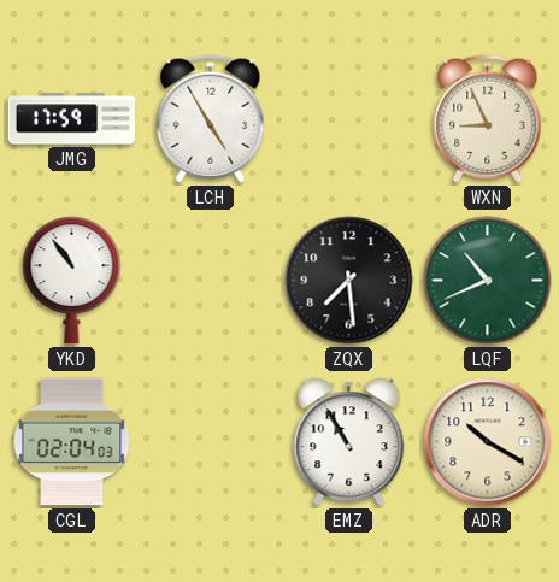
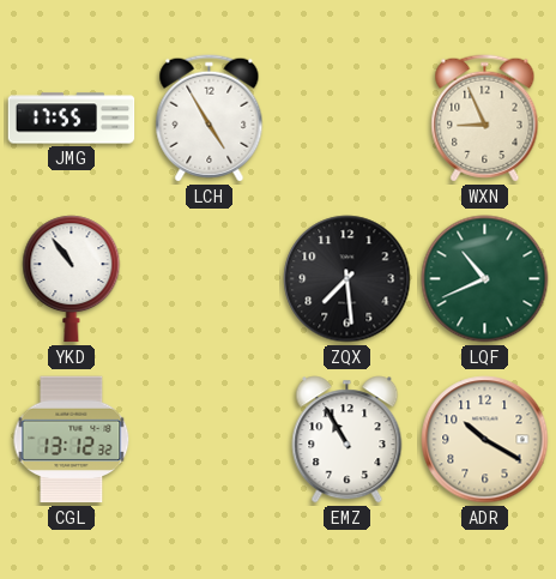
JMG: 17:59 -> 17:55
CGL: 02:04 -> 13:12
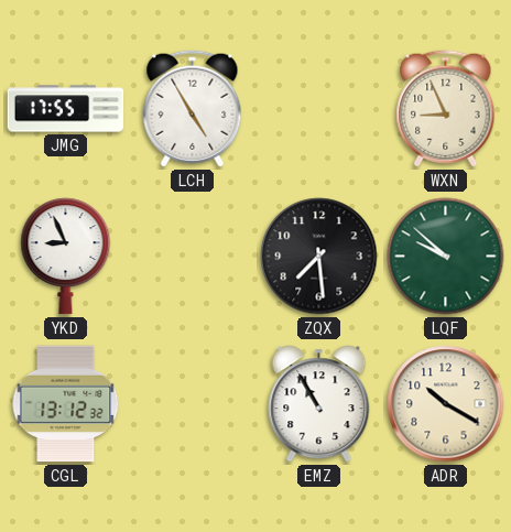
YKD: 10:54 -> 8:56
LQF: 10:41 -> 9:52
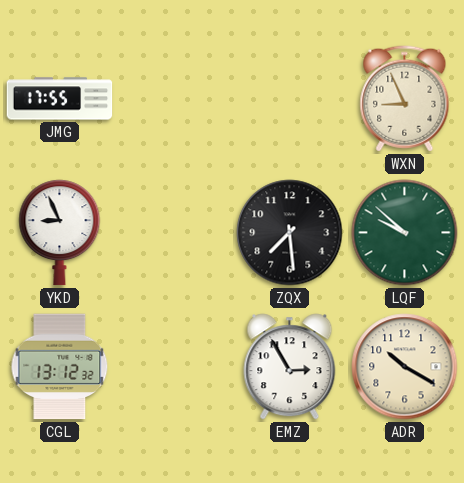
LCH: 4:55 -> none
EMZ: 10:55 -> 2:55
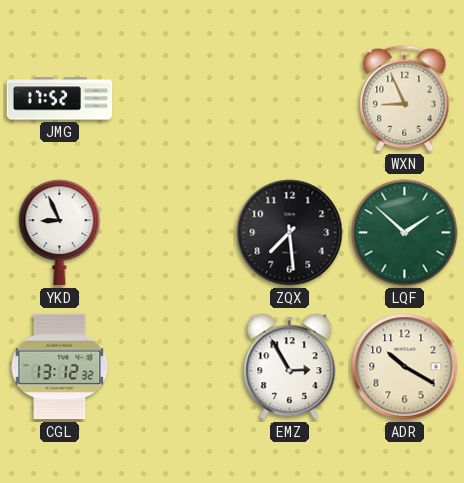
JMG: 17:55 -> 17:52
LQF: 9:52 -> 1:52
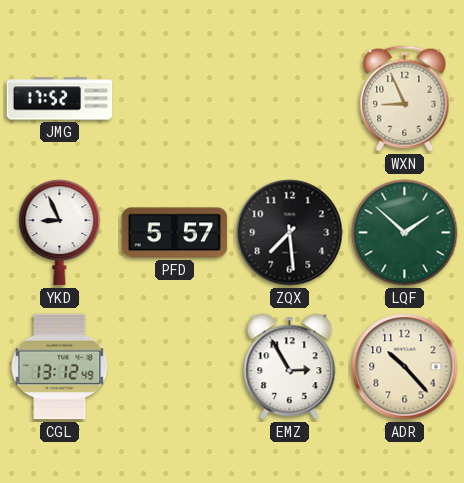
PFD: none -> 5:57
CGL: 13:12:32 -> 13:12:49
ADR: 10:20 -> 10:23
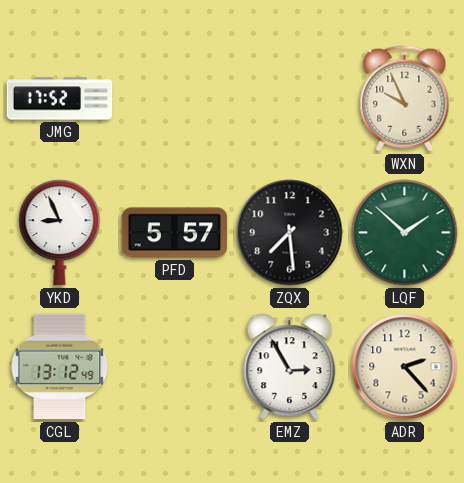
WXN: 8:56 -> 9:56
ADR: 10:23 -> 2:23
